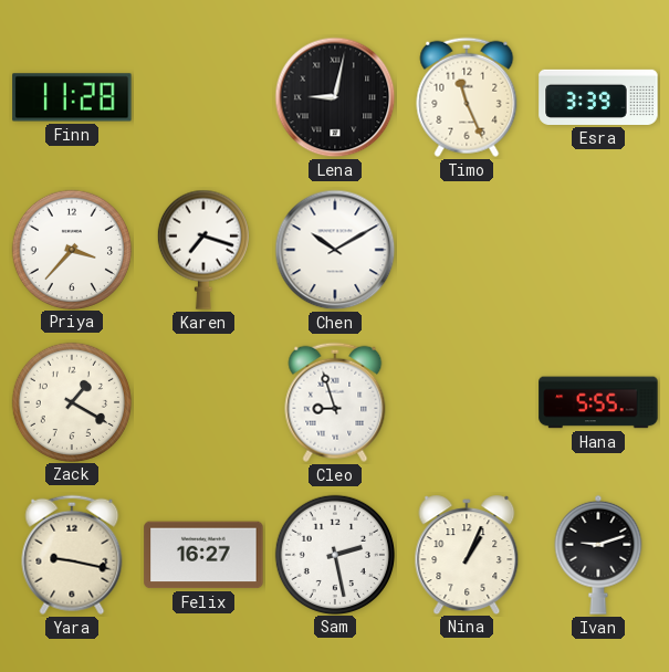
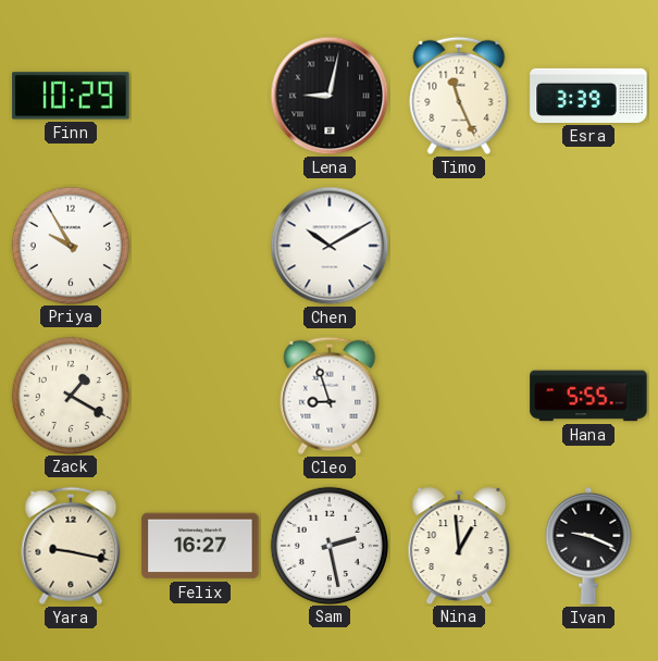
Finn: 11:28 -> 10:29
Priya: 3:37 -> 9:55
Karen: 7:18 -> none
Nina: 1:04 -> 12:59
Ivan: 9:12 -> 9:19
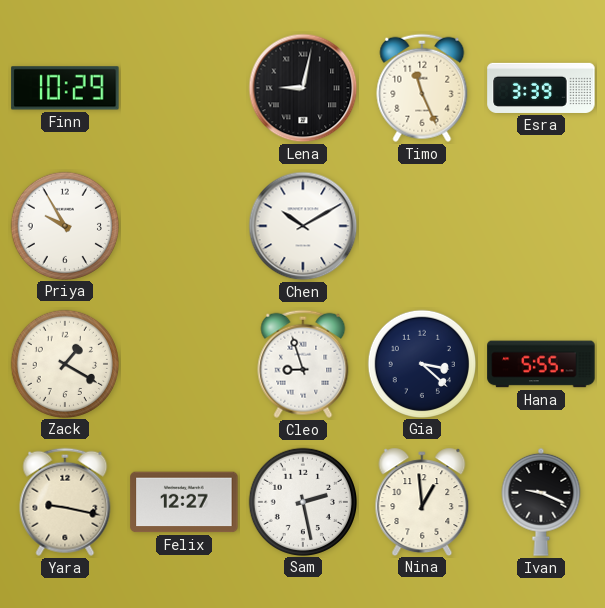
Gia: none -> 3:22
Felix: 16:27 -> 12:27
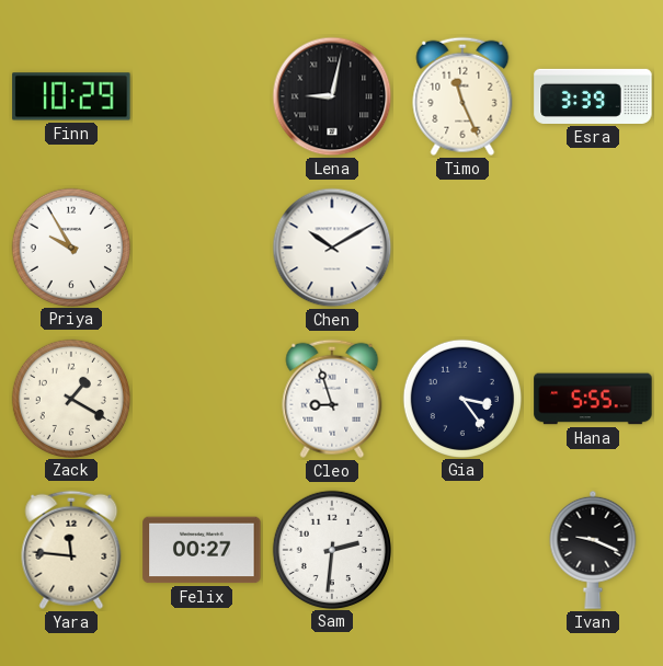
Gia: 3:22 -> 3:24
Yara: 9:17 -> 11:46
Felix: 12:27 -> 00:27
Sam: 2:28 -> 2:31
Nina: 12:59 -> none
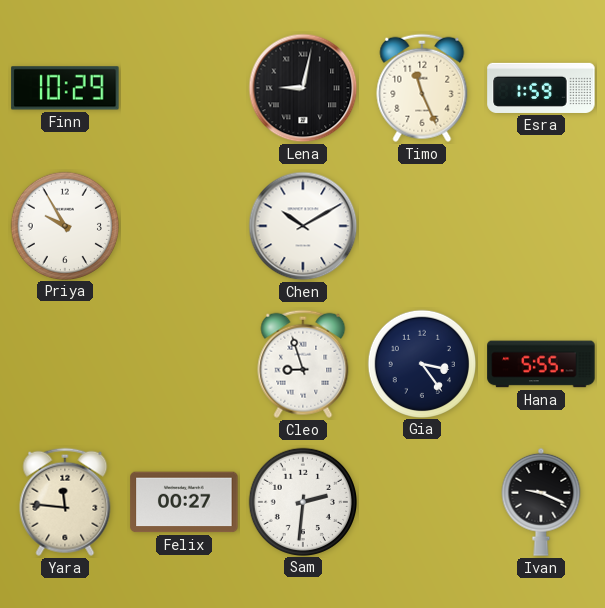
Esra: 3:39 -> 1:59
Zack: 1:20 -> none
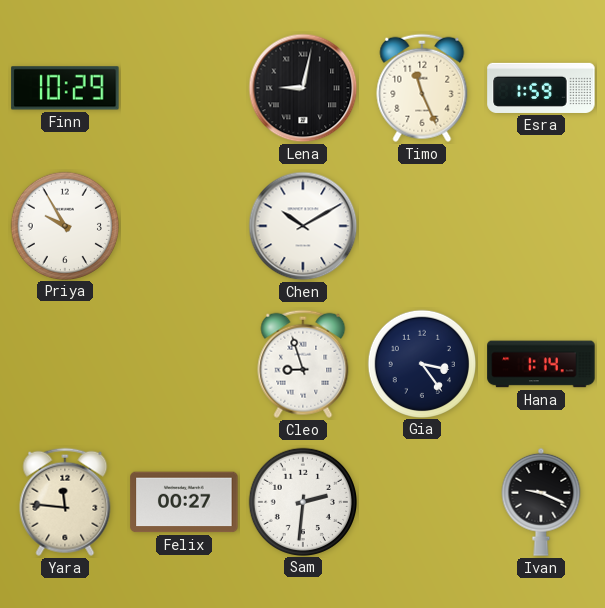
Hana: 5:55 -> 1:14
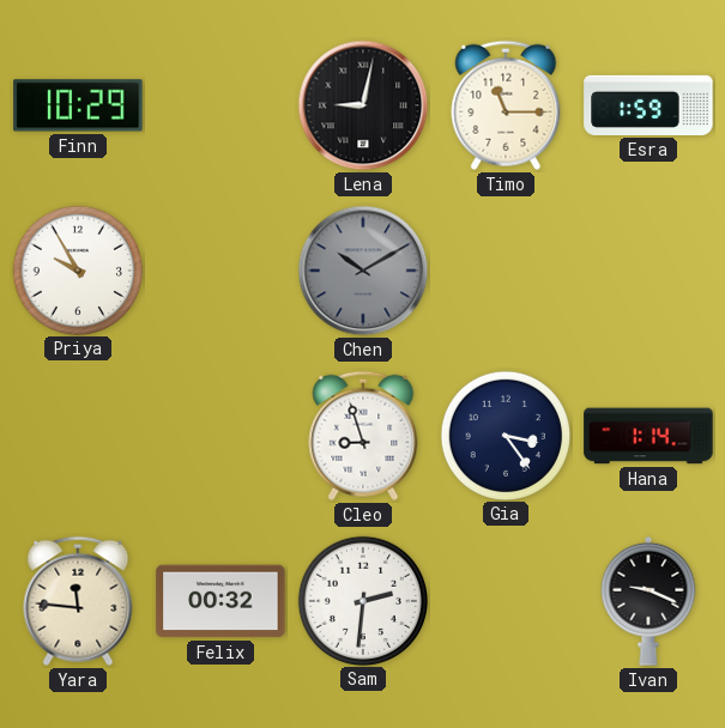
Timo: 11:26 -> 11:15
Chen dial: white -> grey
Felix: 00:27 -> 00:32
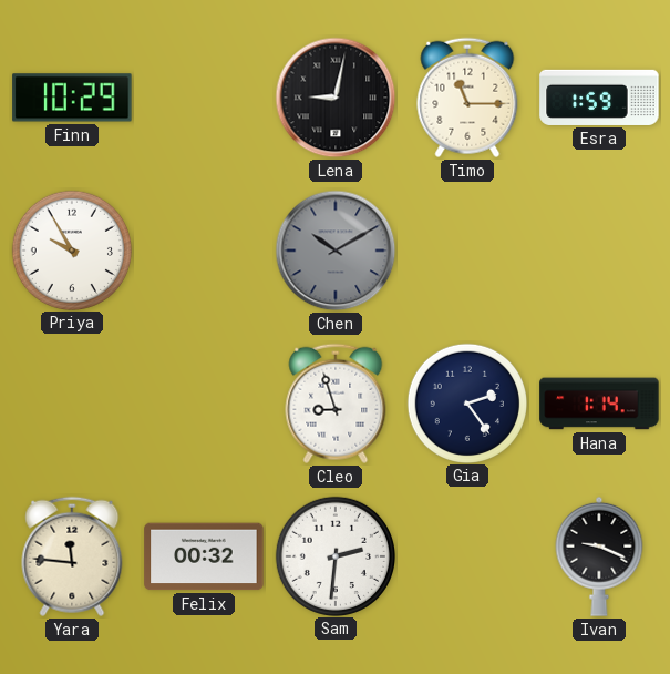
Gia: 3:24 -> 2:24
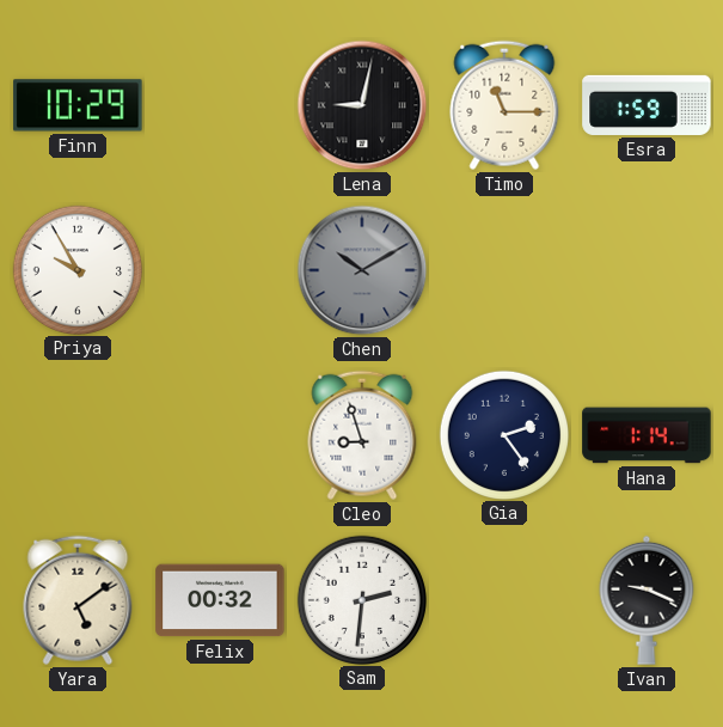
Yara: 11:46 -> 5:09
